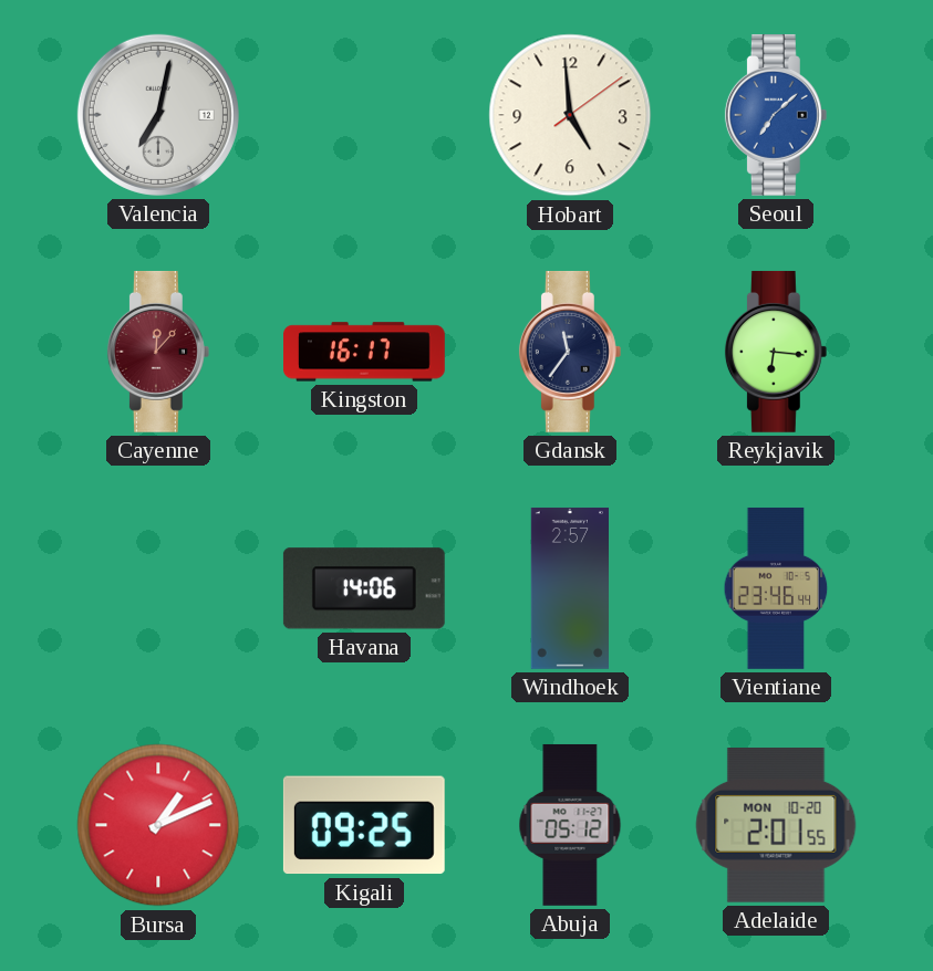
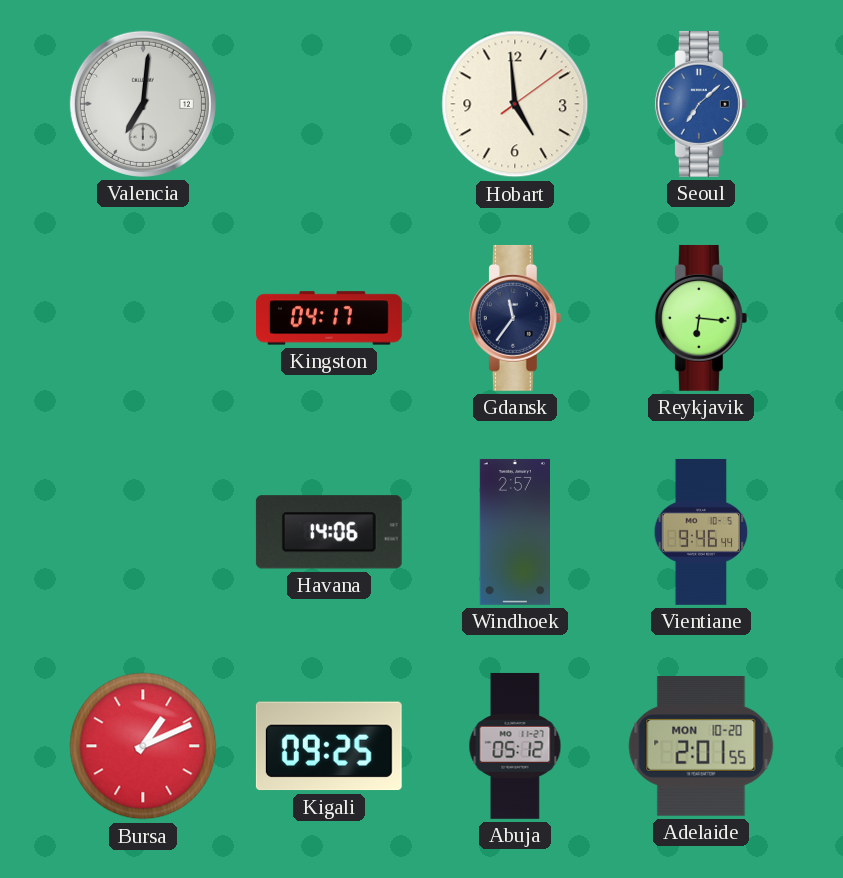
Valencia: 7:02 -> 7:01
Cayenne: 12:07 -> none
Kingston: 16:17 -> 04:17
Vientiane: 23:46 -> 9:46
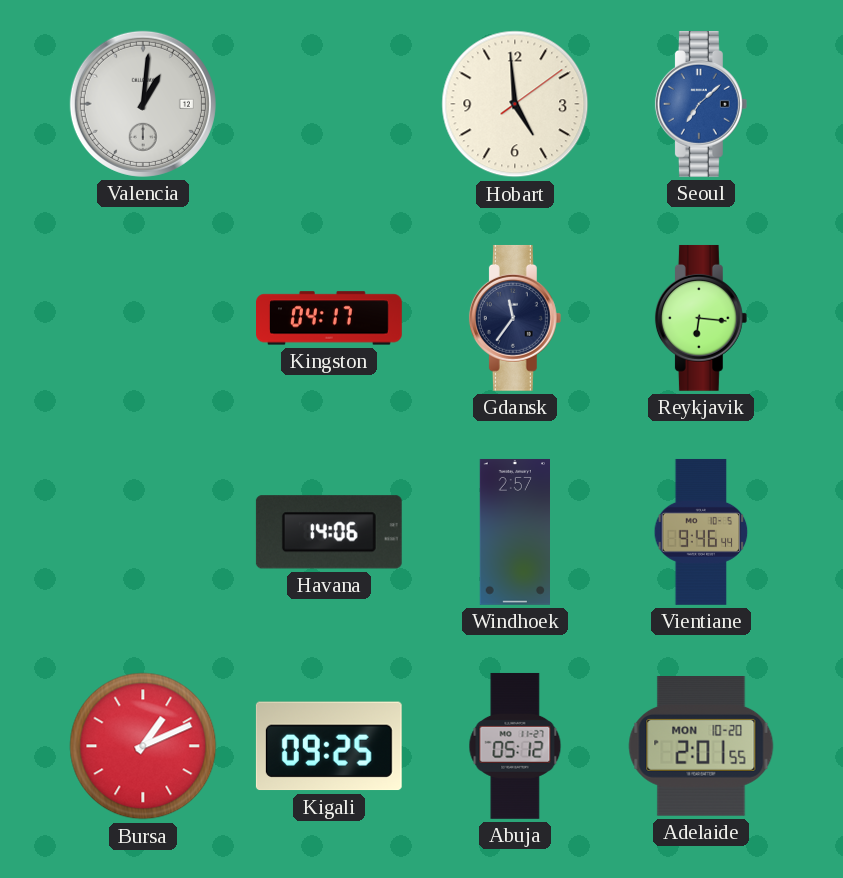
Valencia: 7:01 -> 1:01
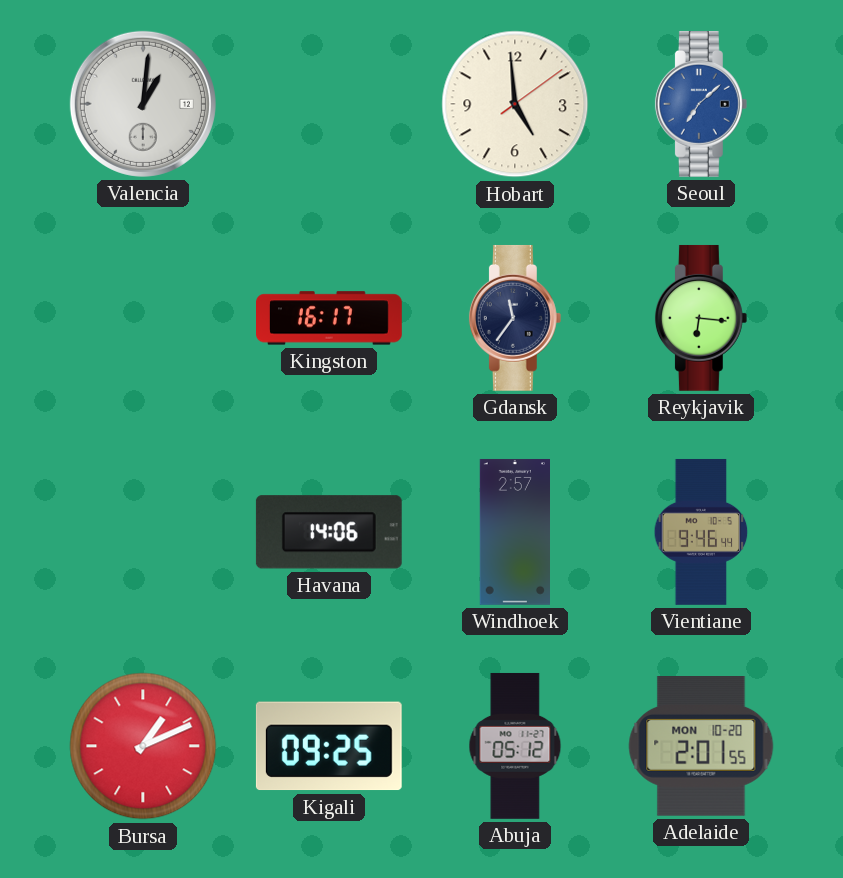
Kingston: 04:17 -> 16:17
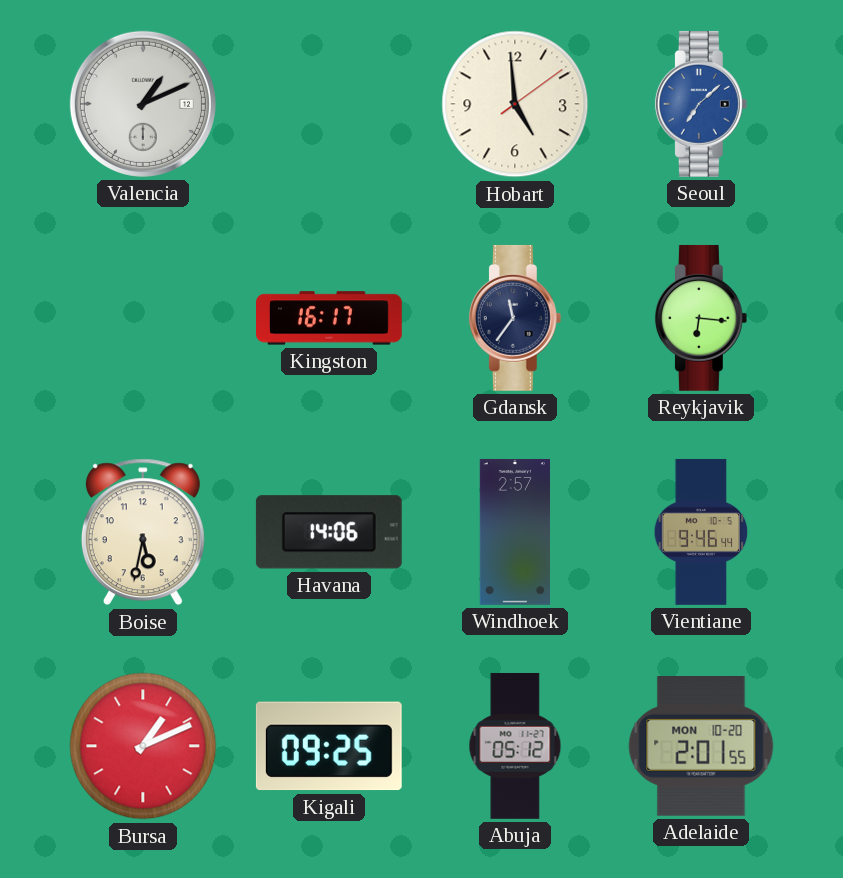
Valencia: 1:01 -> 1:11
Boise: none -> 5:32
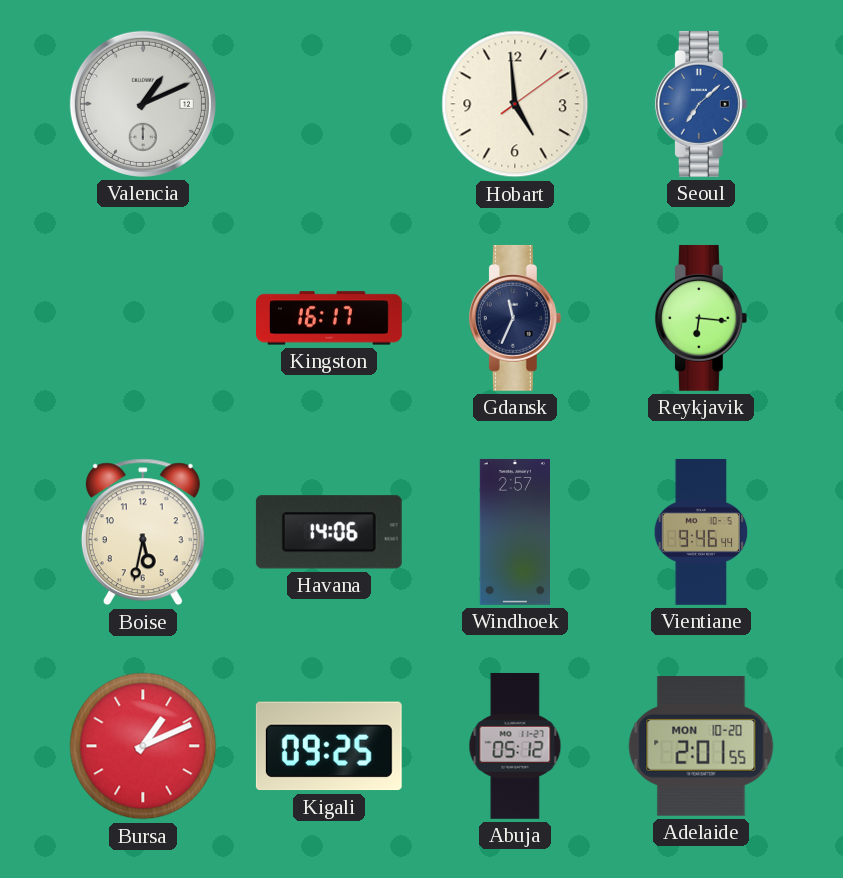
Gdansk: 11:36 -> 11:34
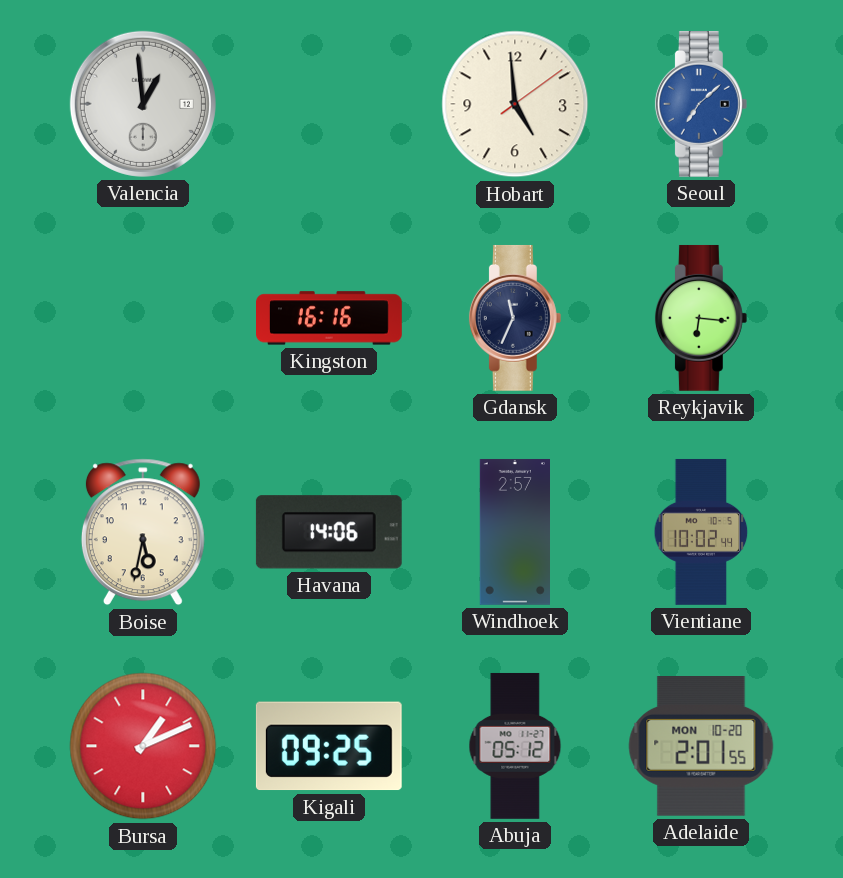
Valencia: 1:11 -> 12:59
Kingston: 16:17 -> 16:16
Vientiane: 9:46 -> 10:02
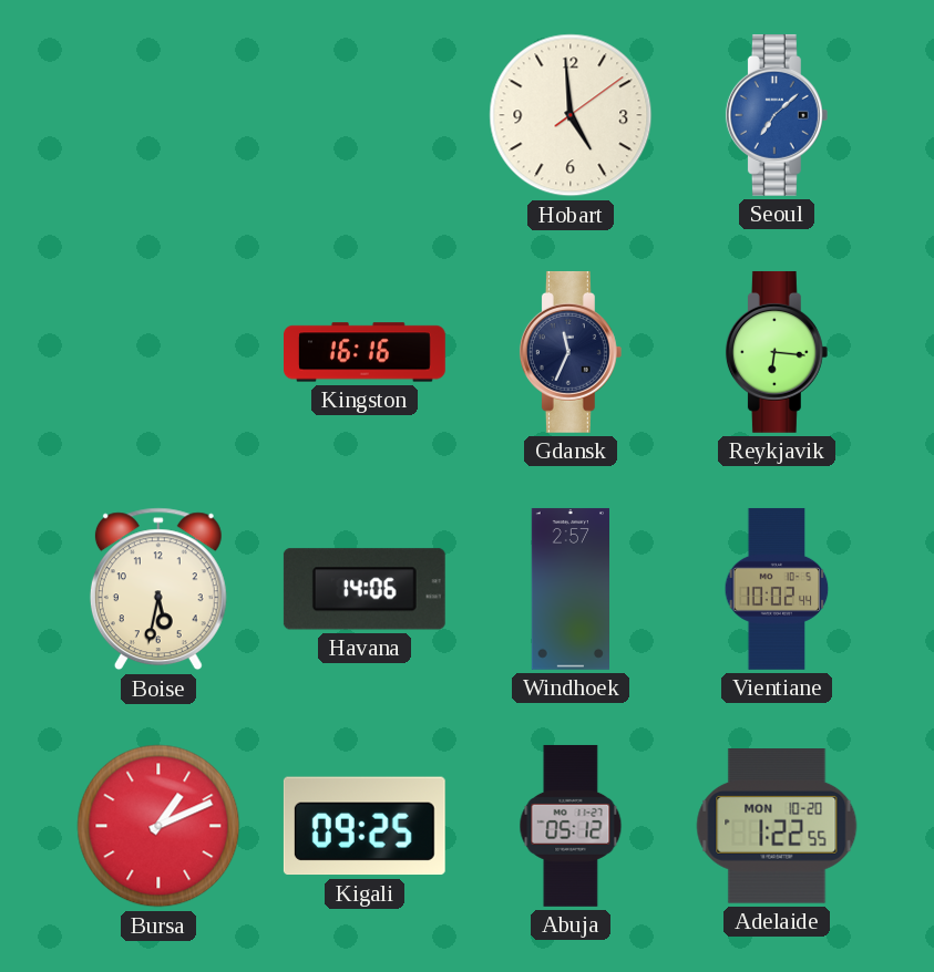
Valencia: 12:59 -> none
Adelaide: 2:01 -> 1:22
